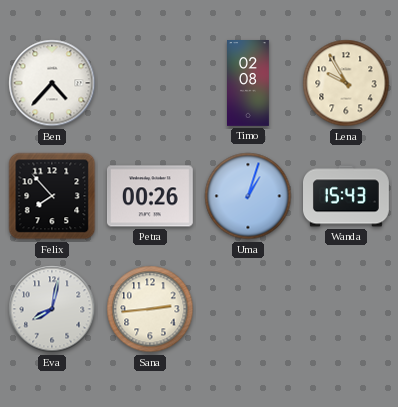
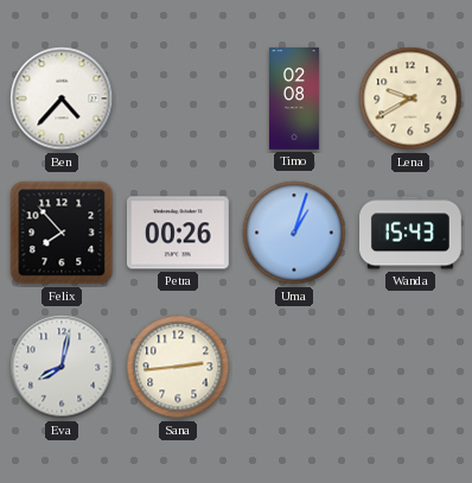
Lena: 9:55 -> 9:40
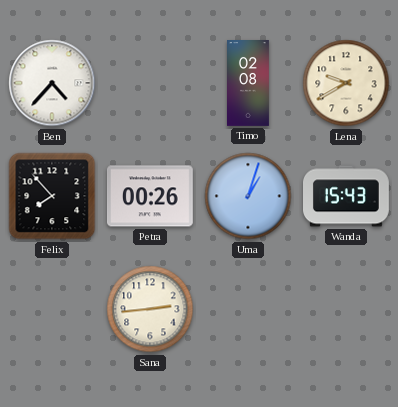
Eva: 8:02 -> none
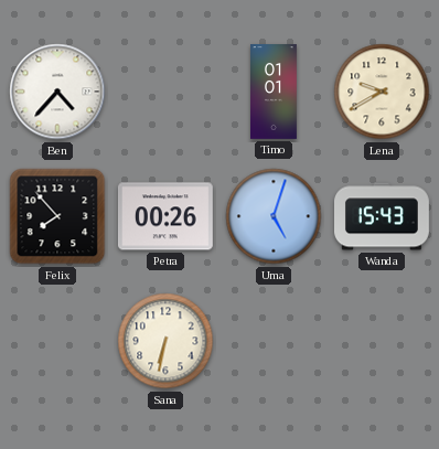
Timo: 02:08 -> 01:01
Uma: 1:03 -> 5:03
Sana: 2:44 -> 6:32
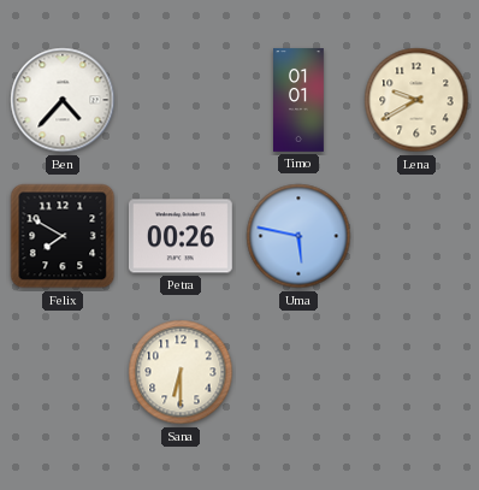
Felix: 7:53 -> 7:50
Uma: 5:03 -> 5:47
Wanda: 15:43 -> none
Sana: 6:32 -> 6:30
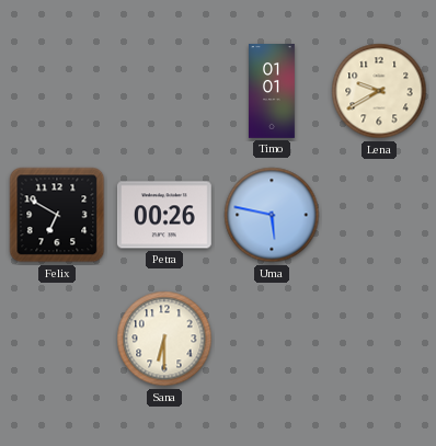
Ben: 4:37 -> none
Felix: 7:50 -> 6:50
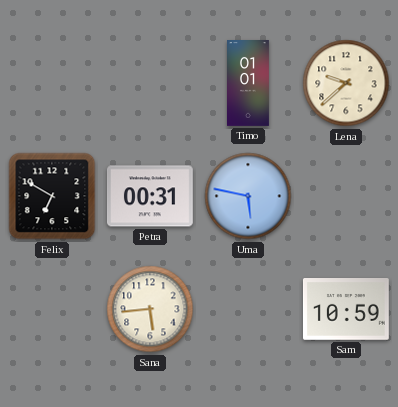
Lena: 9:40 -> 9:38
Petra: 00:26 -> 00:31
Sana: 6:30 -> 5:44
Sam: none -> 10:59
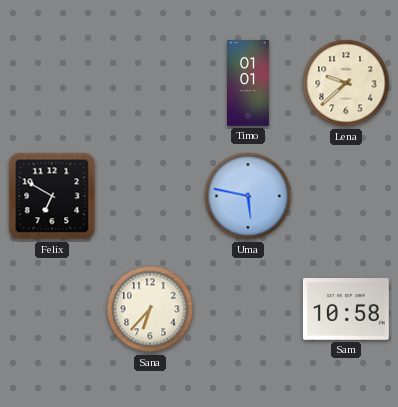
Petra: 00:31 -> none
Sana: 5:44 -> 6:37
Sam: 10:59 -> 10:58
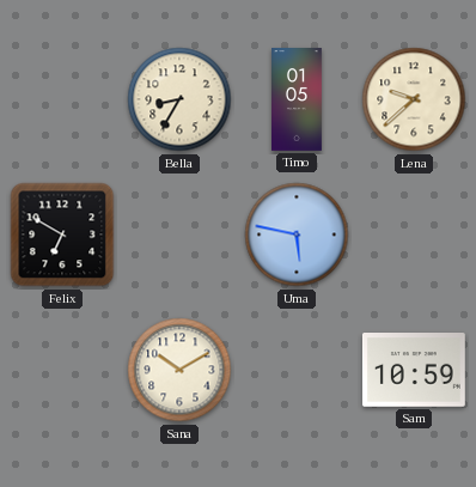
Bella: none -> 8:35
Timo: 01:01 -> 01:05
Sana: 6:37 -> 10:10
Sam: 10:58 -> 10:59
